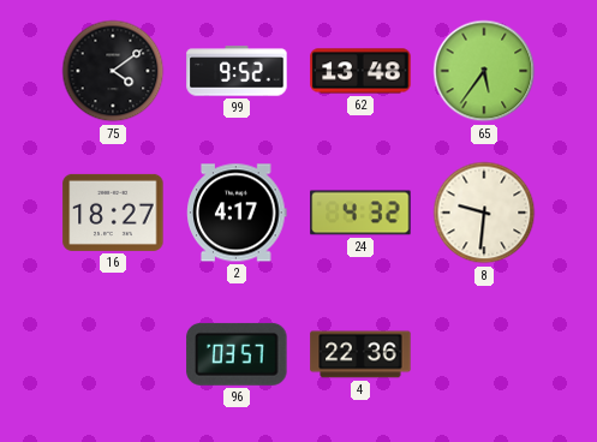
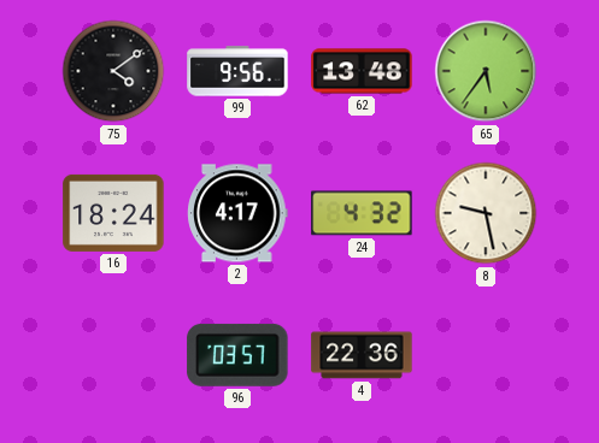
99: 9:52 -> 9:56
16: 18:27 -> 18:24
8: 9:31 -> 9:28
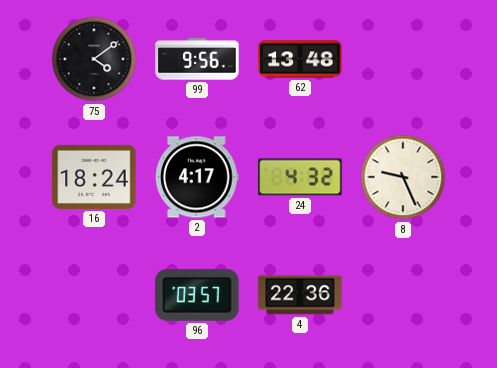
65: 5:36 -> none
8: 9:28 -> 9:26
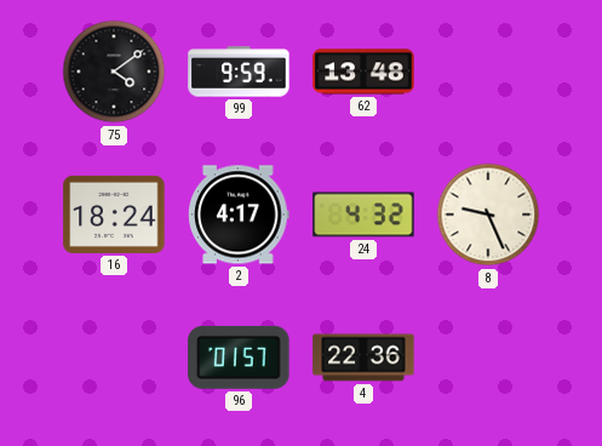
99: 9:56 -> 9:59
96: 03:57 -> 01:57
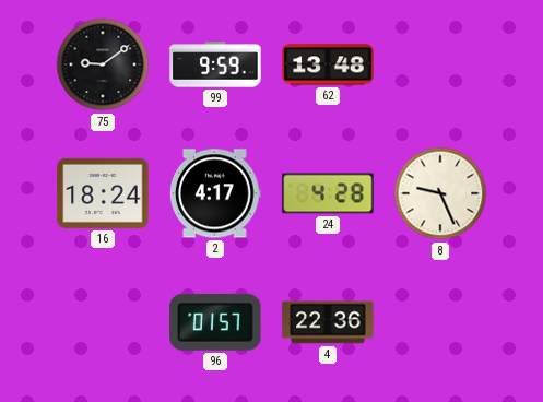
75: 4:09 -> 9:09
24: 4:32 -> 4:28
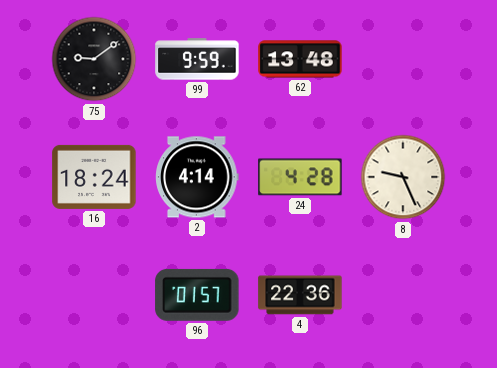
2: 4:17 -> 4:14
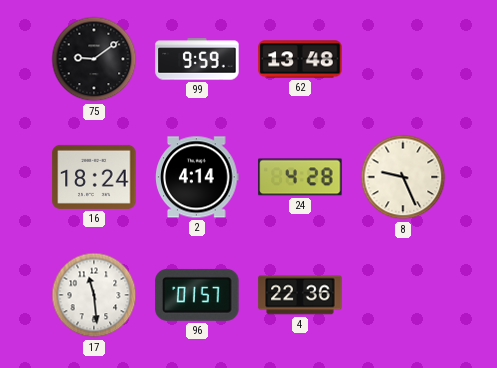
17: none -> 11:29
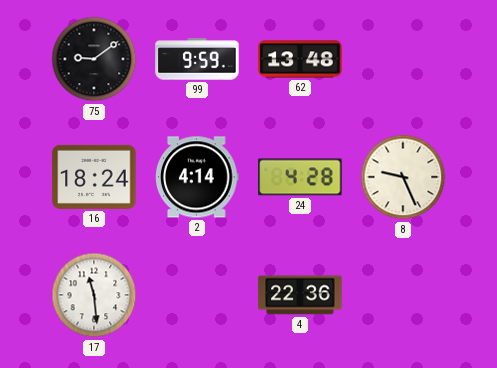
96: 01:57 -> none
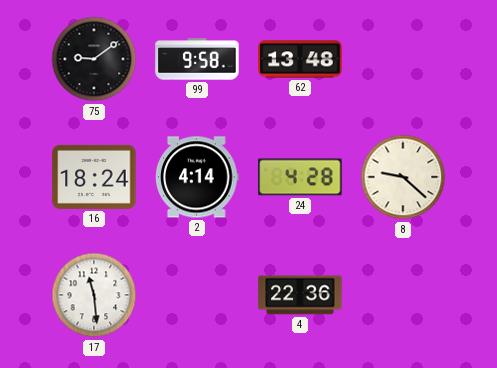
99: 9:59 -> 9:58
8: 9:26 -> 9:22
